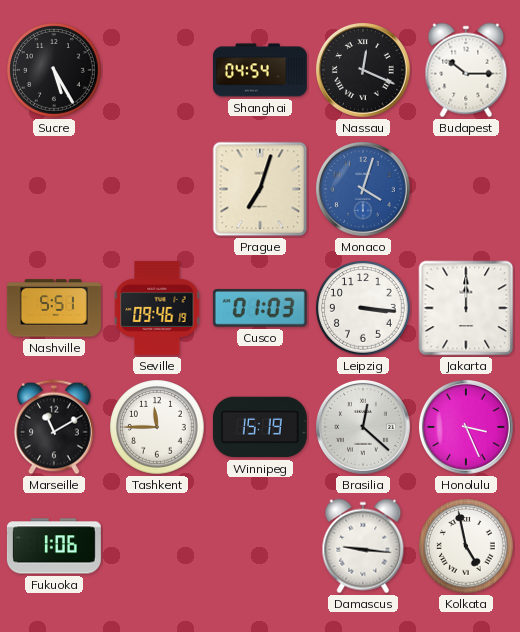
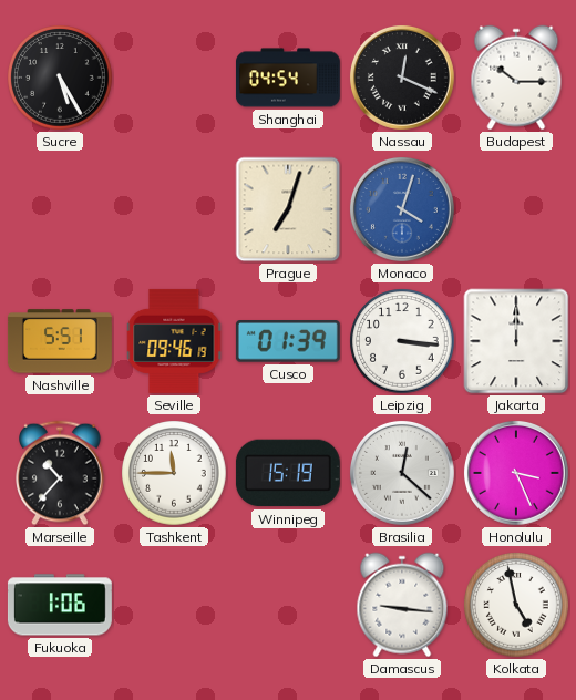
Cusco: 01:03 -> 01:39
Marseille: 11:10 -> 10:37
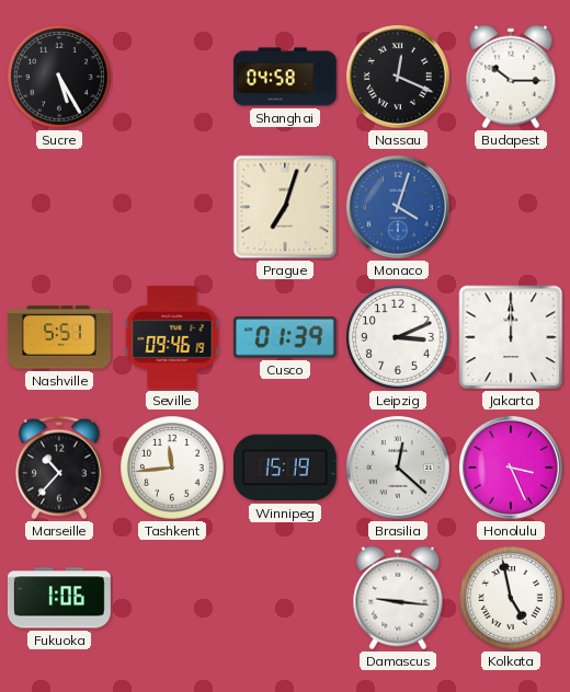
Shanghai: 04:54 -> 04:58
Leipzig: 3:16 -> 3:11
Tashkent: 11:45 -> 11:44
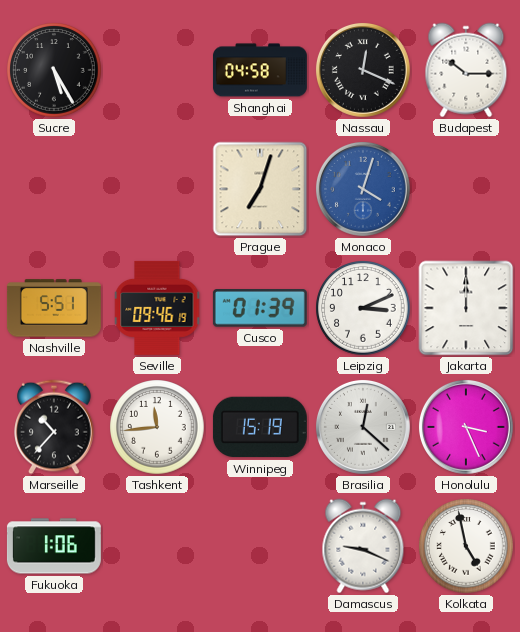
Damascus: 9:16 -> 9:19
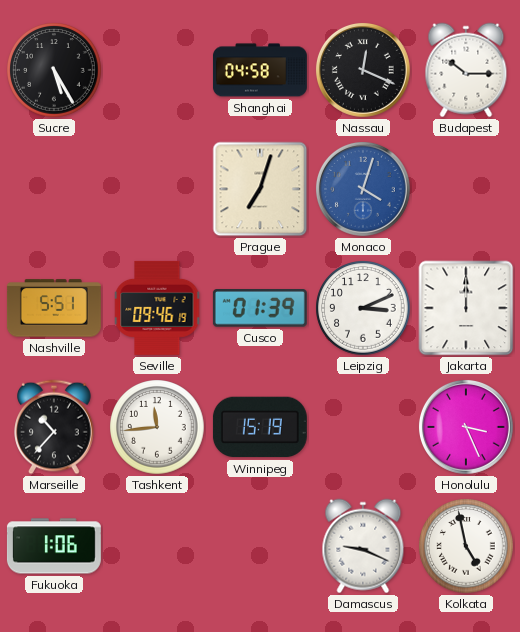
Brasilia: 12:22 -> none
